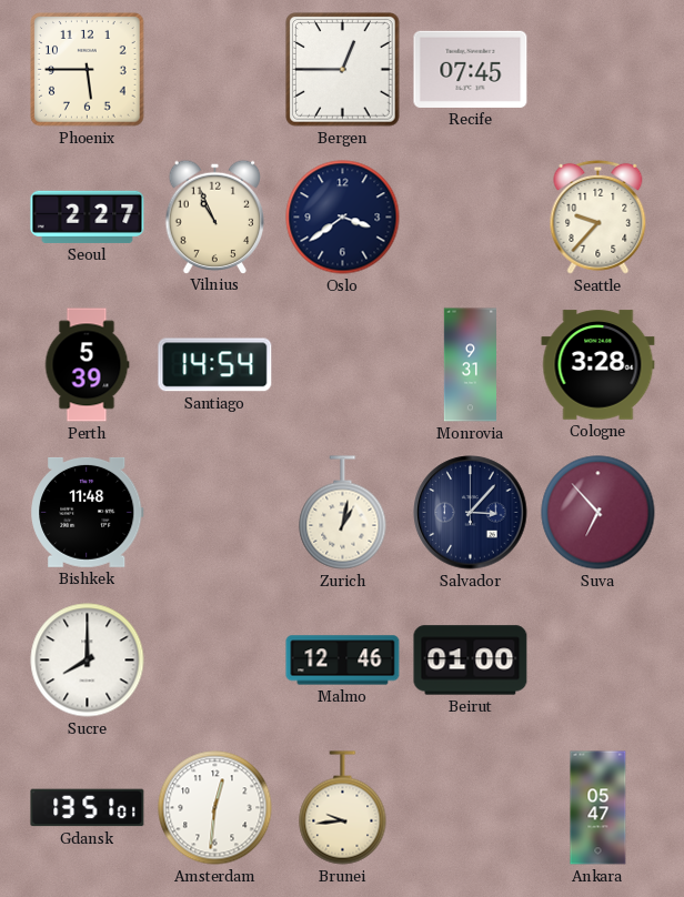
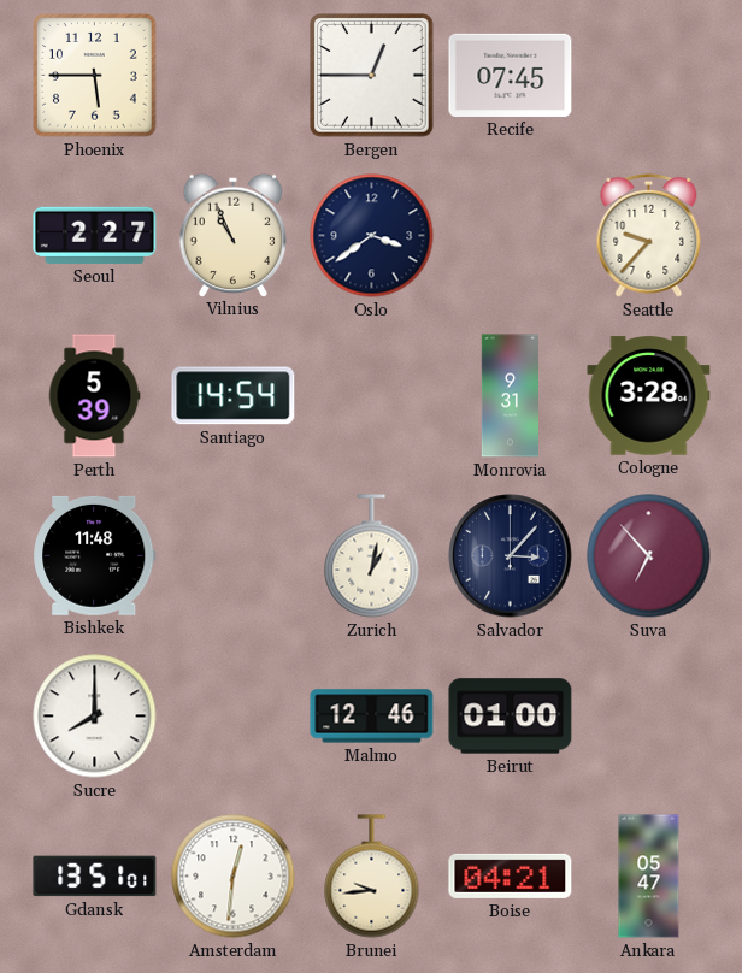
Boise: none -> 04:21
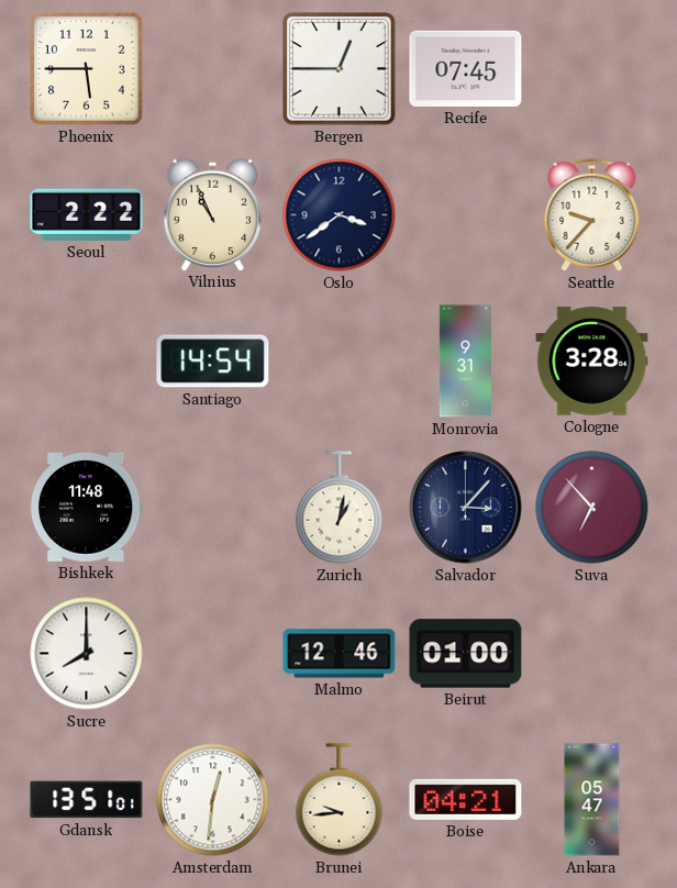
Seoul: 2:27 -> 2:22
Perth: 5:39 -> none
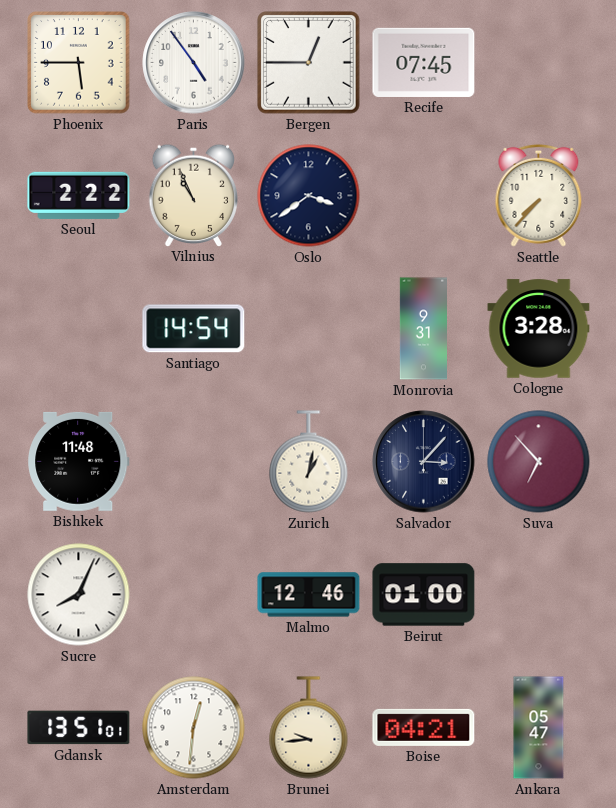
Paris: none -> 4:54
Seattle: 9:37 -> 7:37
Sucre: 8:00 -> 8:04
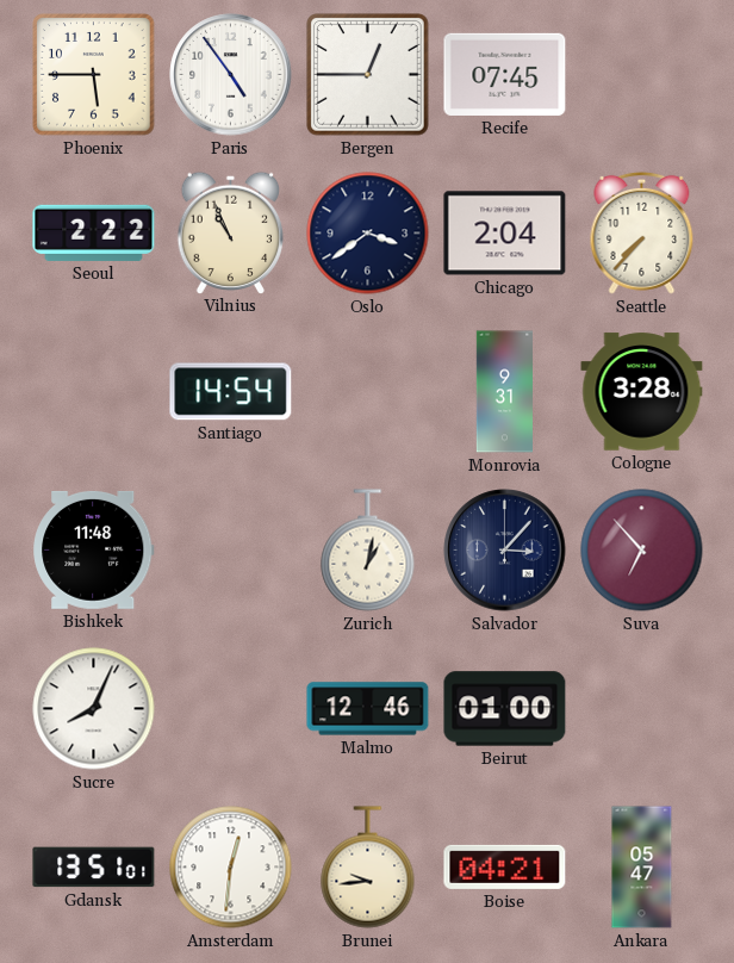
Chicago: none -> 2:04
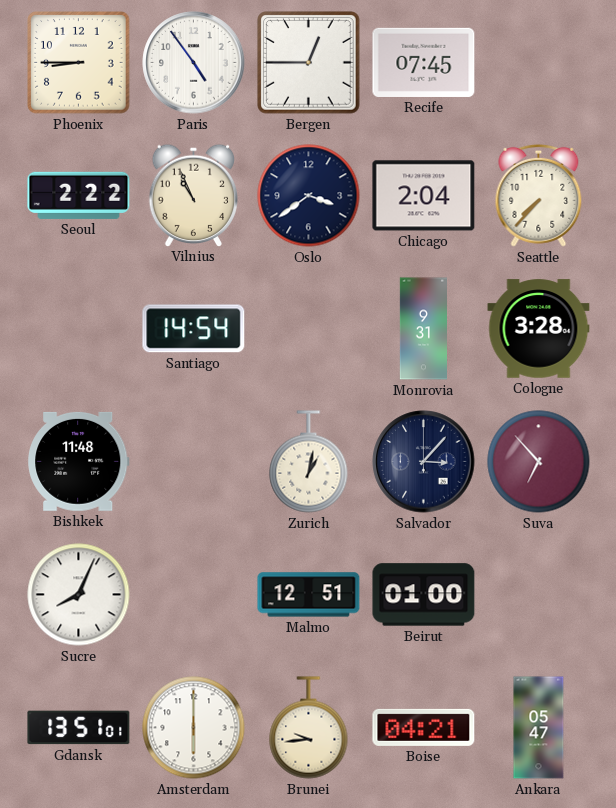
Phoenix: 5:45 -> 8:45
Malmo: 12:46 -> 12:51
Amsterdam: 12:31 -> 6:00
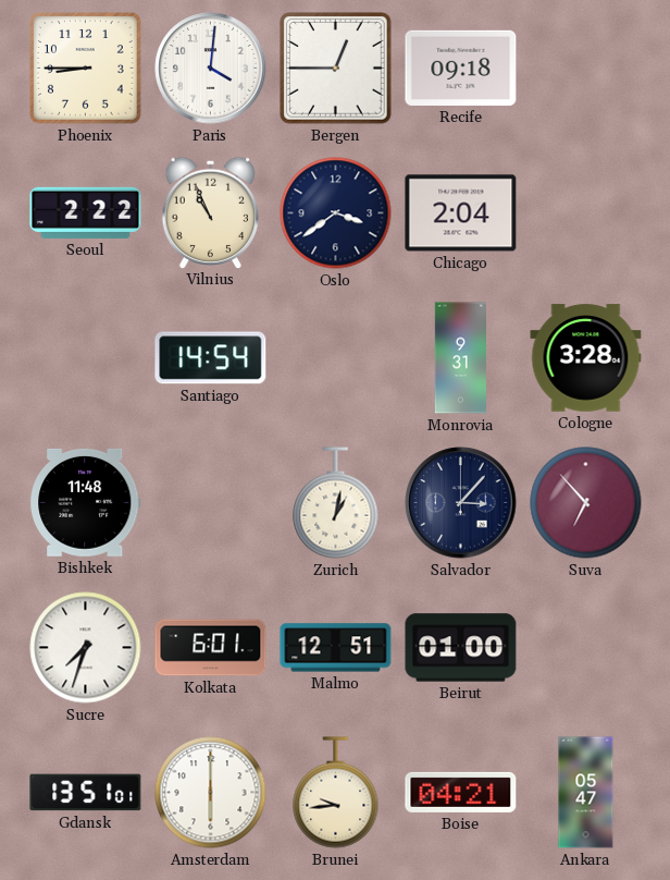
Paris: 4:54 -> 4:01
Recife: 07:45 -> 09:18
Seattle: 7:37 -> none
Sucre: 8:04 -> 7:33
Kolkata: none -> 6:01
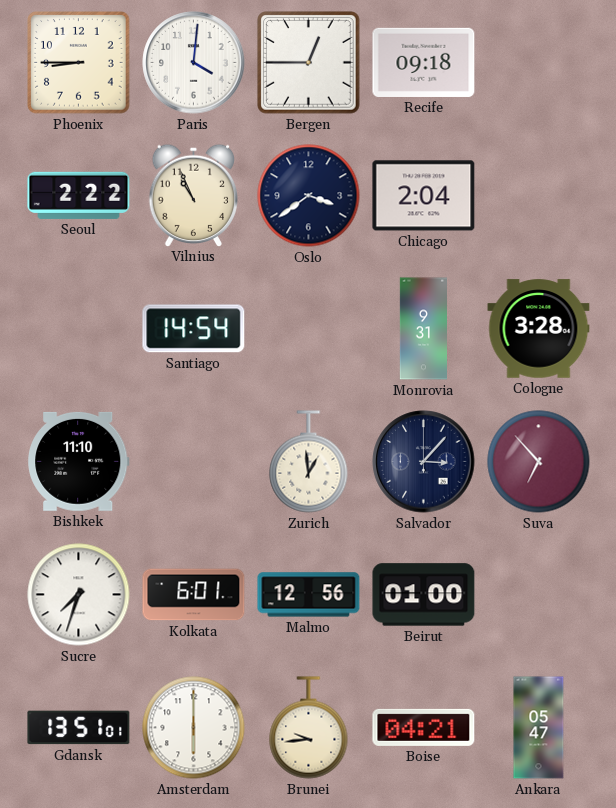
Bishkek: 11:48 -> 11:10
Zurich: 1:02 -> 12:59
Malmo: 12:51 -> 12:56
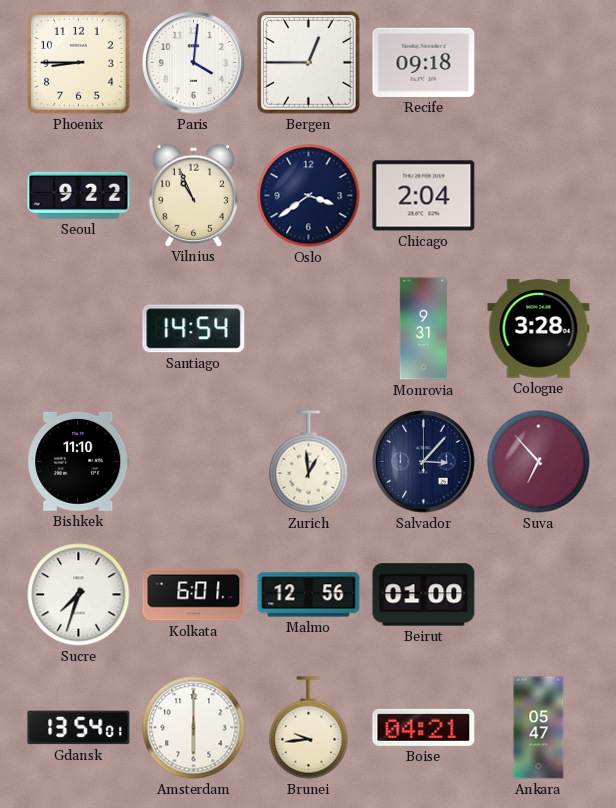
Seoul: 2:22 -> 9:22
Gdansk: 13:51 -> 13:54
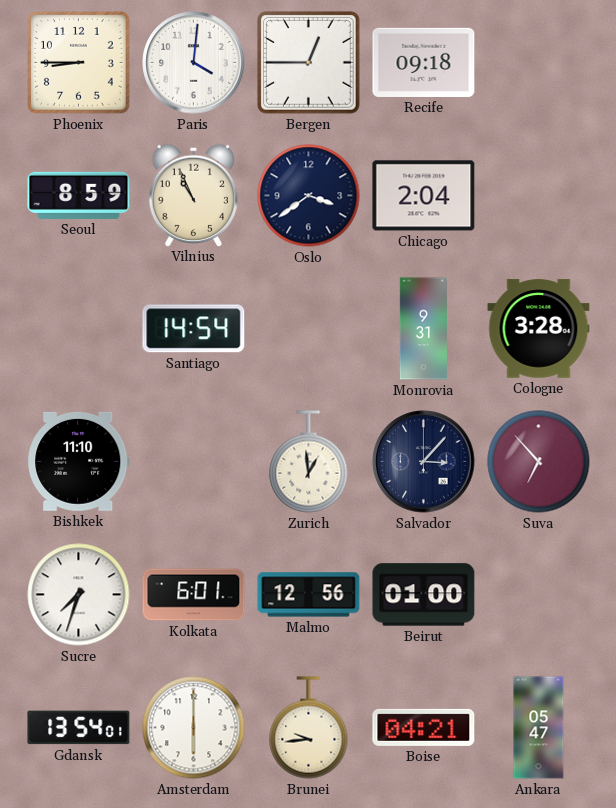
Seoul: 9:22 -> 8:59
